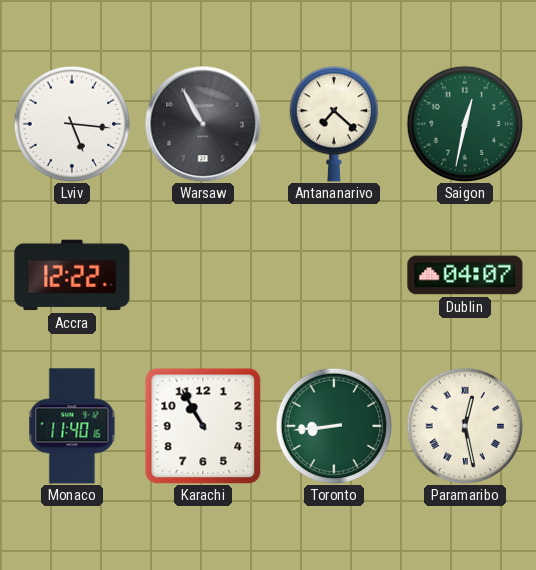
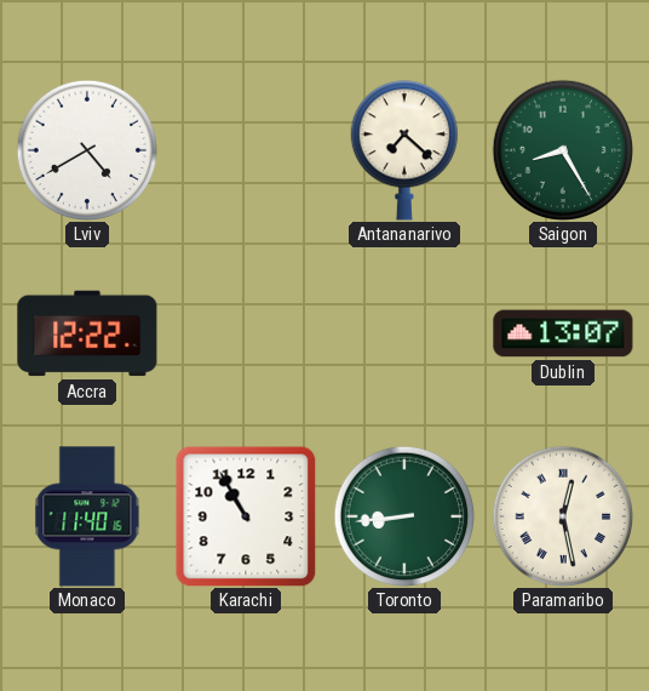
Lviv: 5:16 -> 4:40
Warsaw: 10:55 -> none
Saigon: 12:32 -> 8:25
Dublin: 04:07 -> 13:07
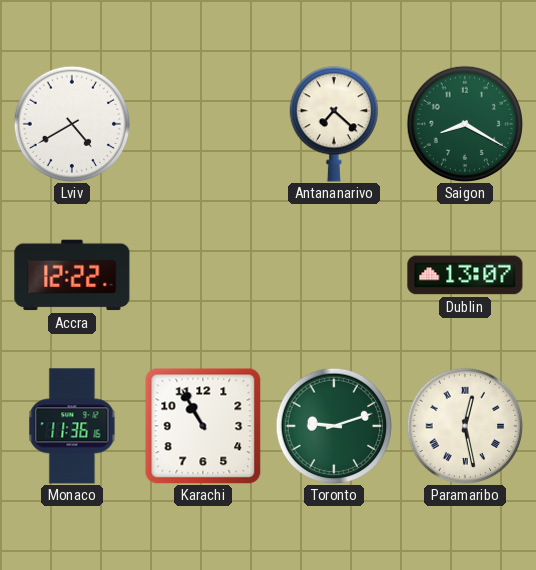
Saigon: 8:25 -> 8:20
Monaco: 11:40 -> 11:36
Toronto: 8:44 -> 9:12
